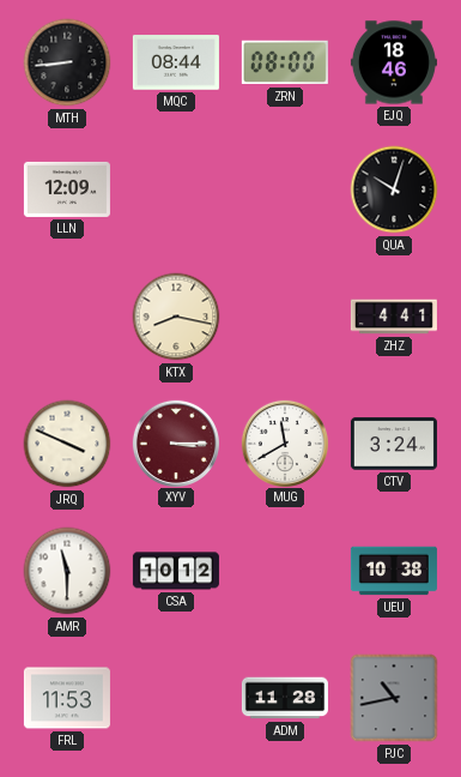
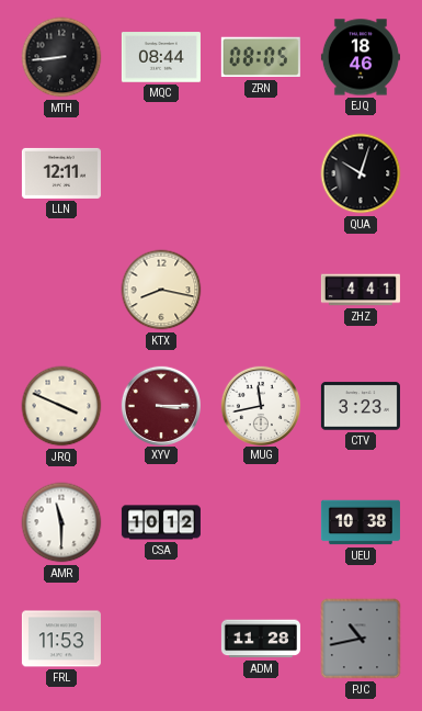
ZRN: 08:00 -> 08:05
LLN: 12:09 -> 12:11
MUG: 11:40 -> 11:43
CTV: 3:24 -> 3:23
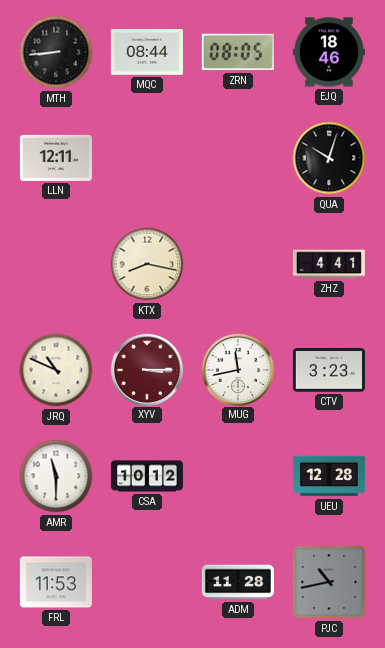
JRQ: 3:49 -> 10:49
UEU: 10:38 -> 12:28
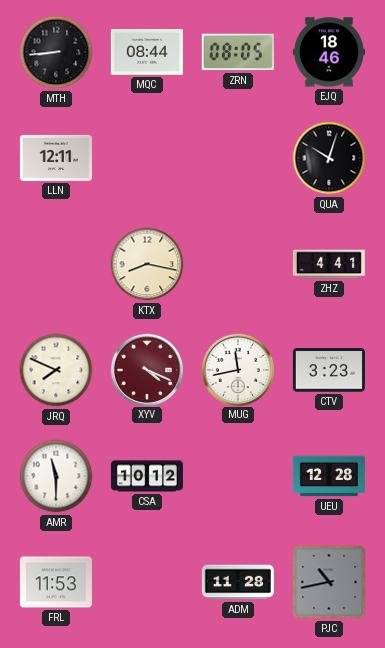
JRQ: 10:49 -> 7:49
XYV: 3:15 -> 4:19
